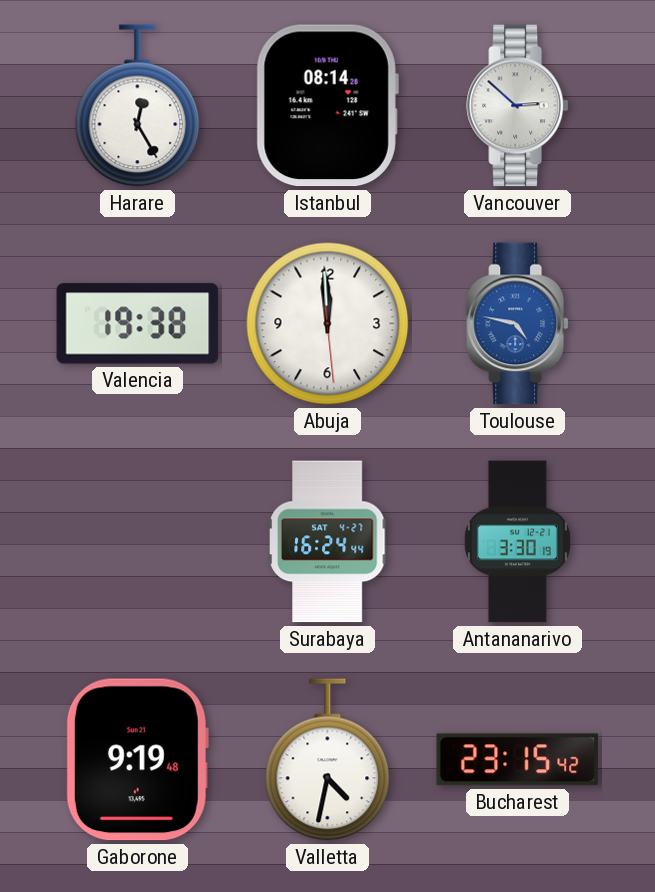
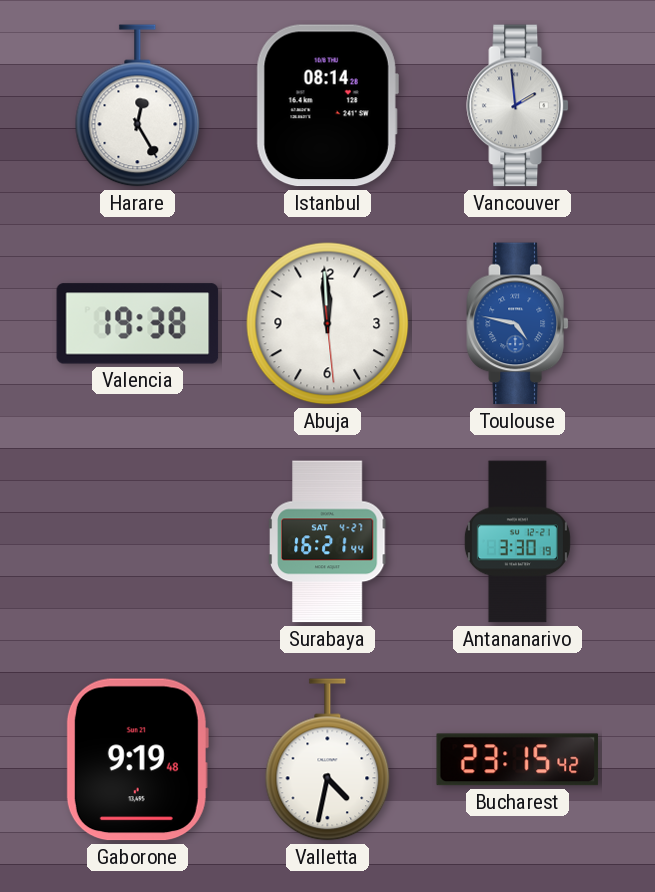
Vancouver: 2:52 -> 1:59
Surabaya: 16:24 -> 16:21
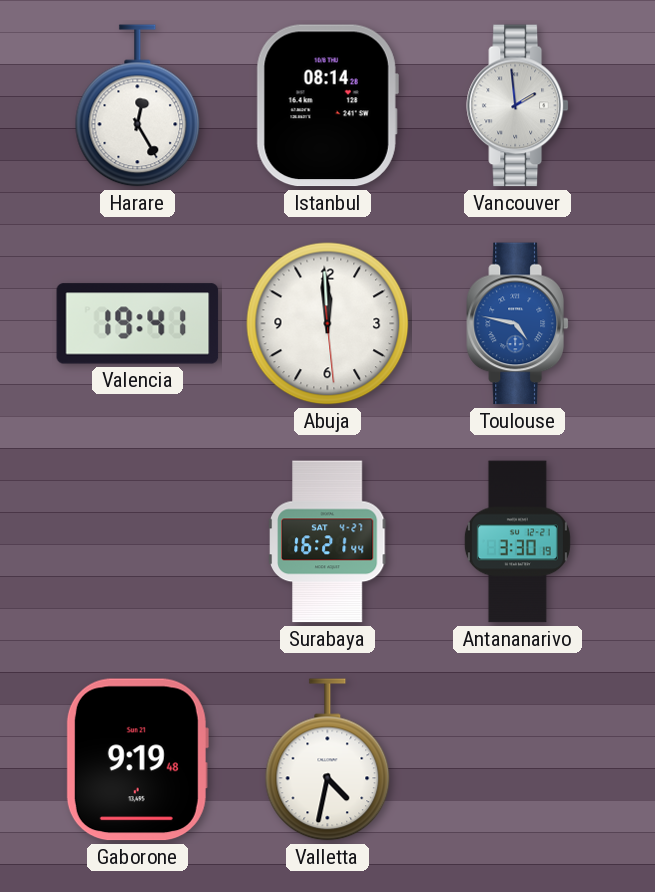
Valencia: 19:38 -> 19:41
Bucharest: 23:15 -> none
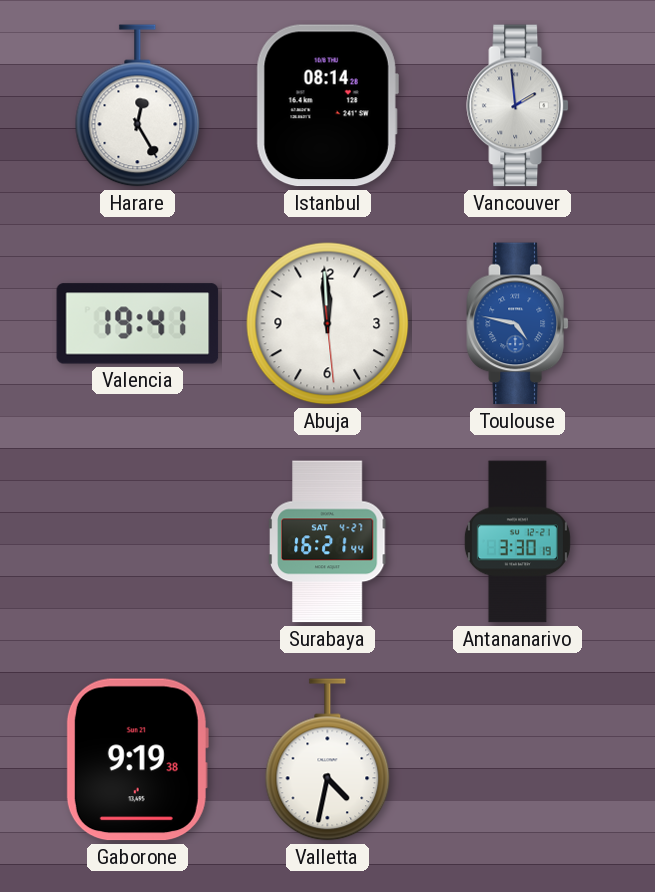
Gaborone: 9:19:48 -> 9:19:38
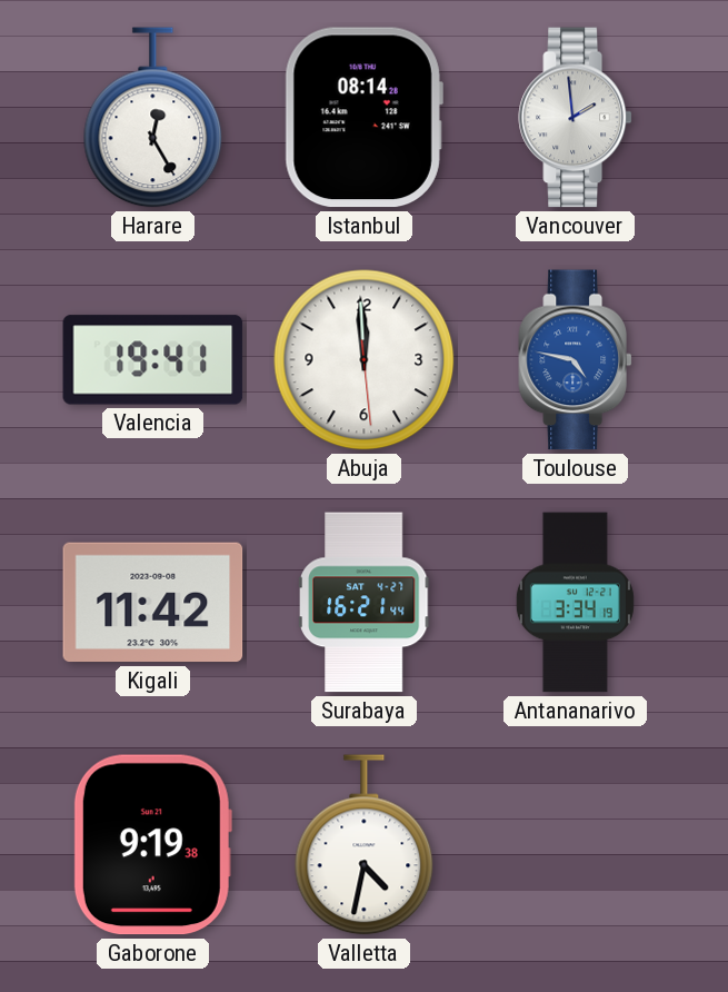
Kigali: none -> 11:42
Antananarivo: 3:30 -> 3:34
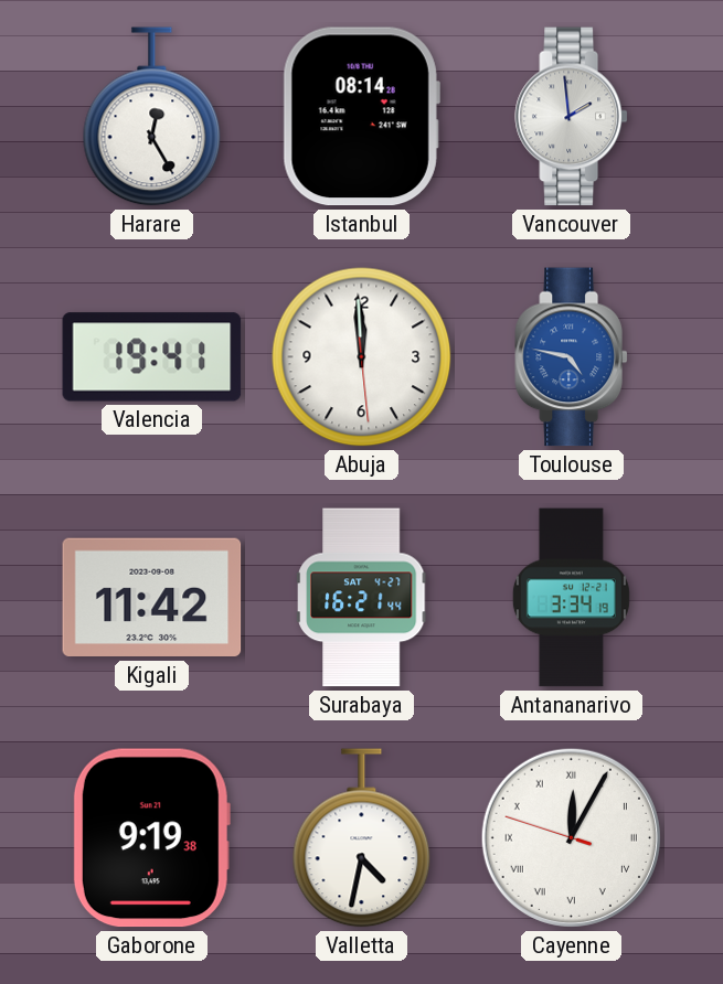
Cayenne: none -> 12:04
